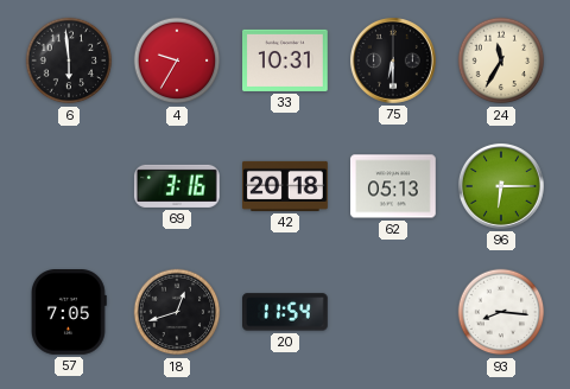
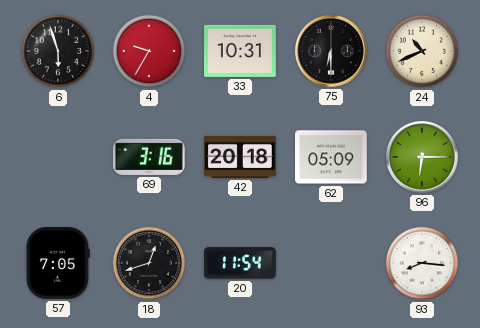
6: 5:59 -> 5:57
24: 11:35 -> 10:41
62: 05:13 -> 05:09
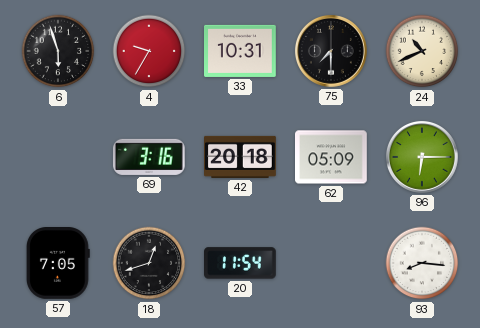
75: 6:30 -> 7:30
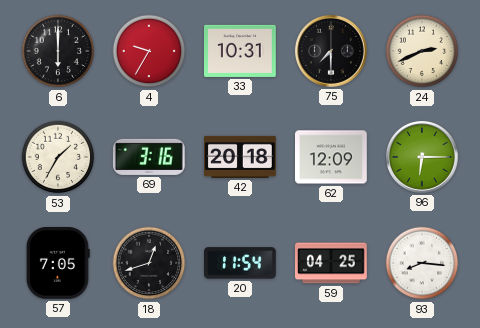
6: 5:57 -> 6:00
24: 10:41 -> 2:41
53: none -> 1:35
62: 05:09 -> 12:09
59: none -> 04:25
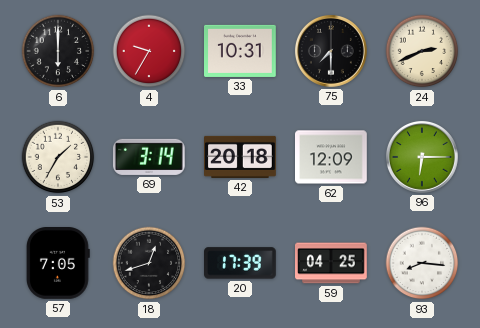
69: 3:16 -> 3:14
20: 11:54 -> 17:39
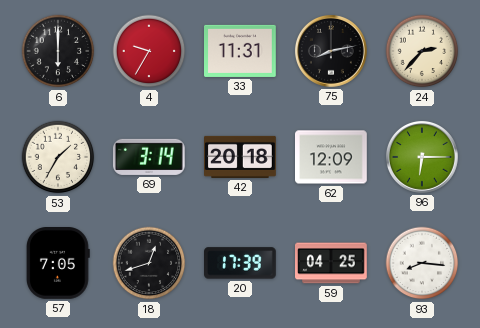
33: 10:31 -> 11:31
75: 7:30 -> 8:13
24: 2:41 -> 2:37
